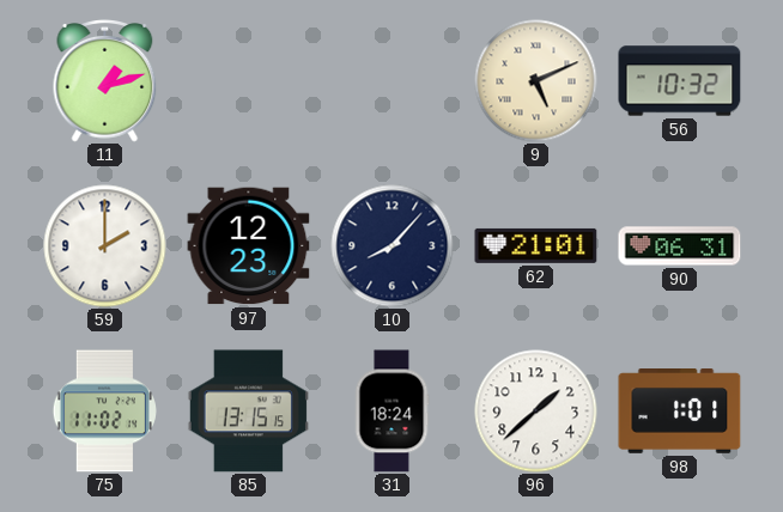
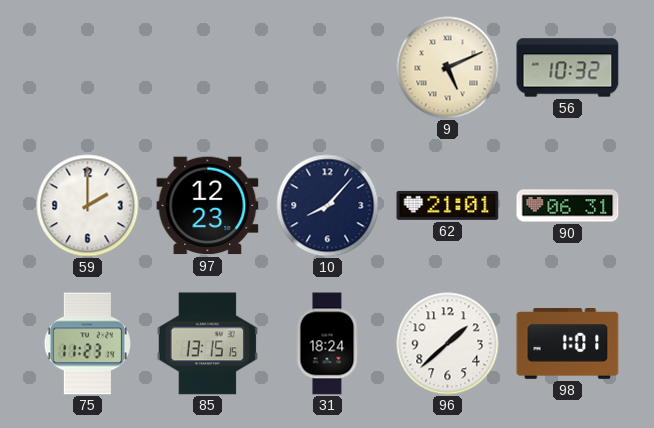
11: 1:12 -> none
75: 11:02 -> 11:23
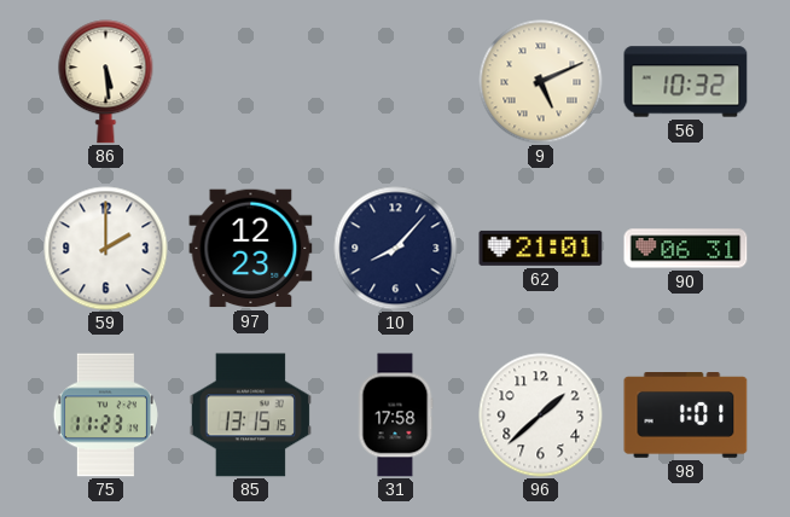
86: none -> 5:29
31: 18:24 -> 17:58
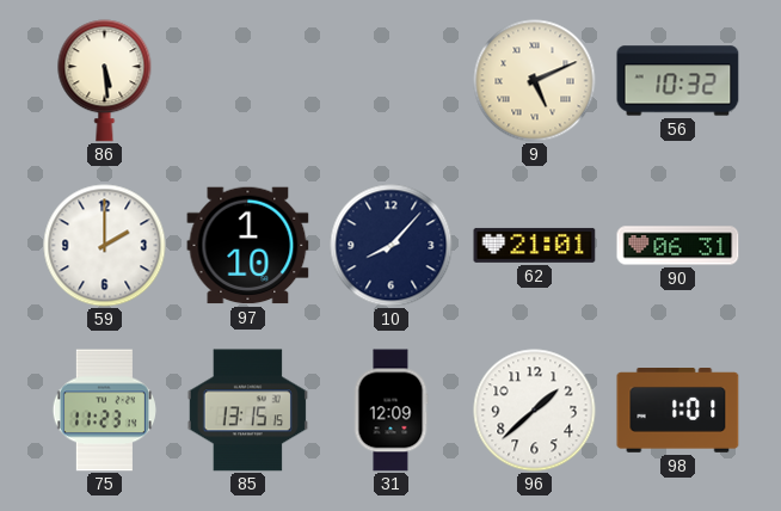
97: 12:23 -> 1:10
31: 17:58 -> 12:09
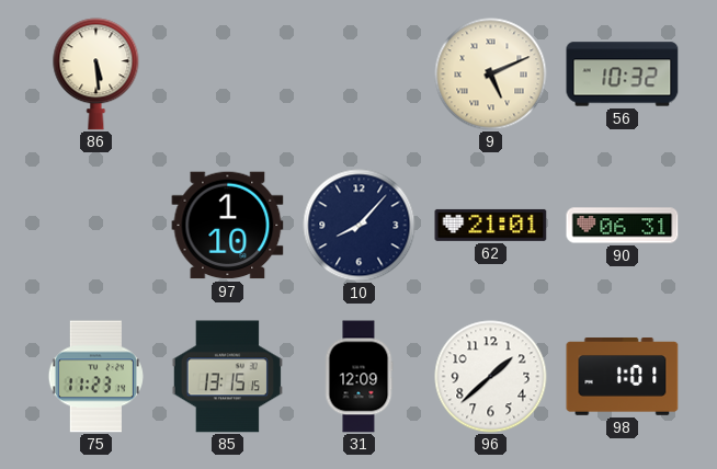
59: 2:00 -> none
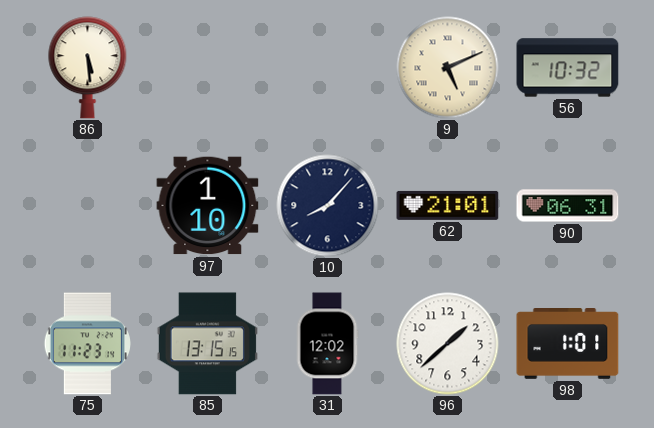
31: 12:09 -> 12:02
